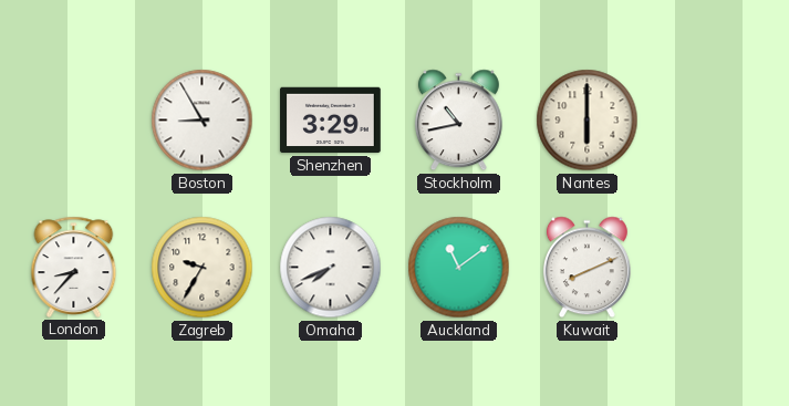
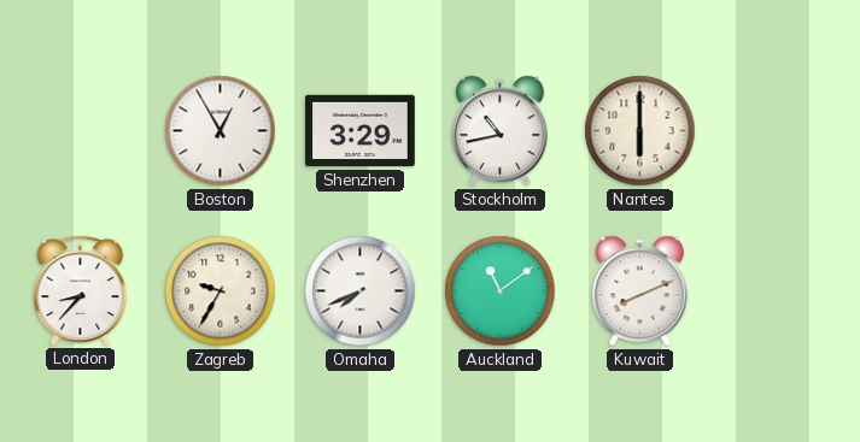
Boston: 8:55 -> 12:55
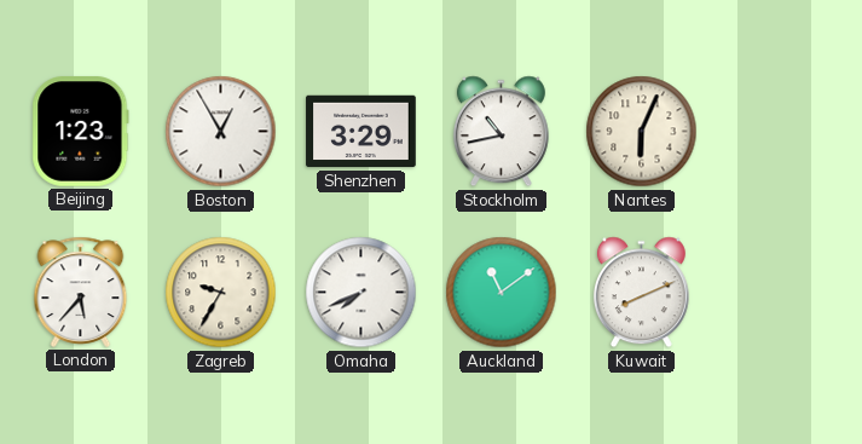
Beijing: none -> 1:23
Nantes: 6:00 -> 6:04
London: 8:37 -> 5:37
